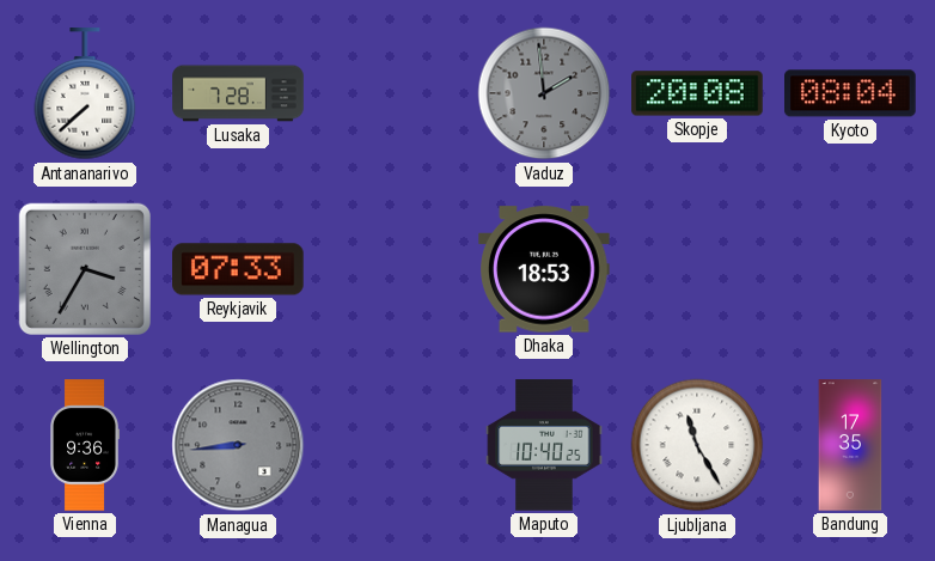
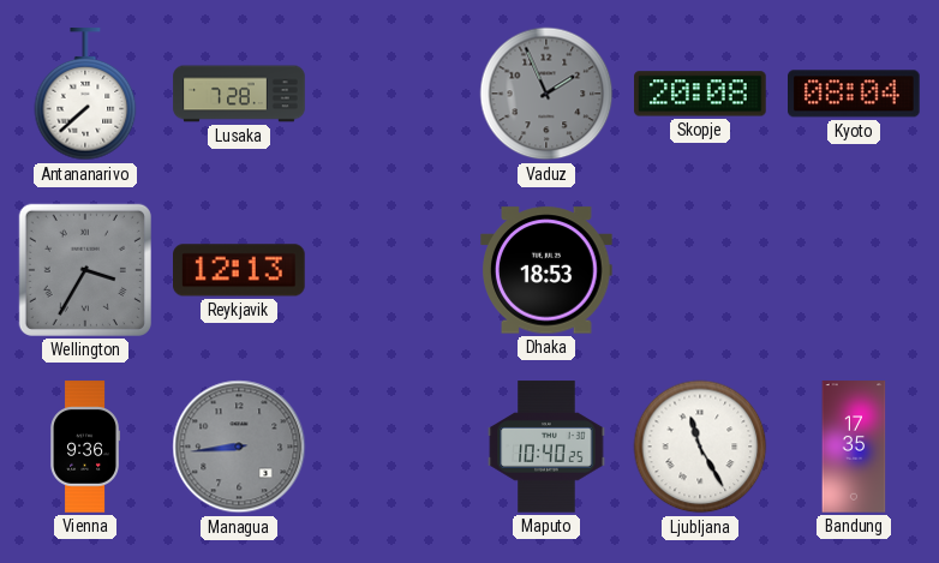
Vaduz: 1:59 -> 1:56
Reykjavik: 07:33 -> 12:13
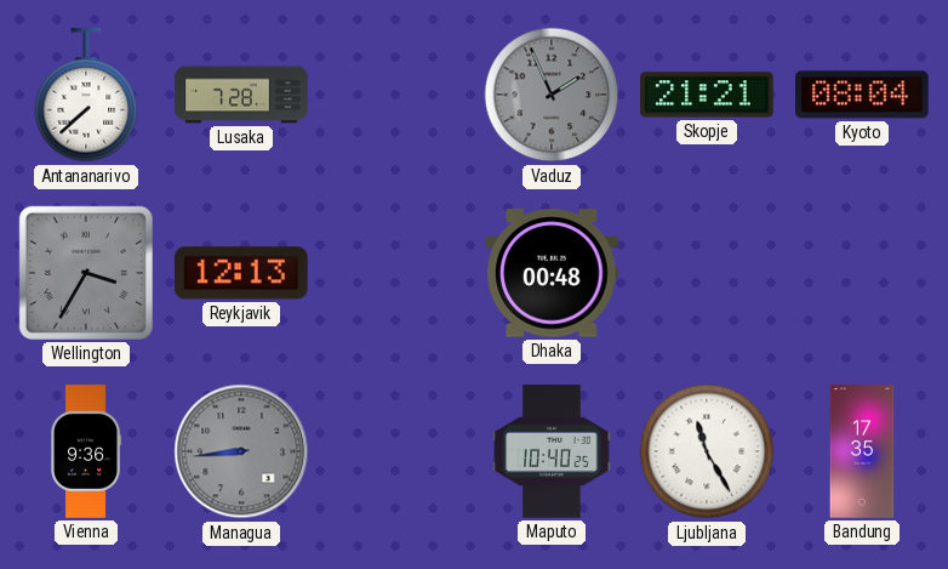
Skopje: 20:08 -> 21:21
Dhaka: 18:53 -> 00:48
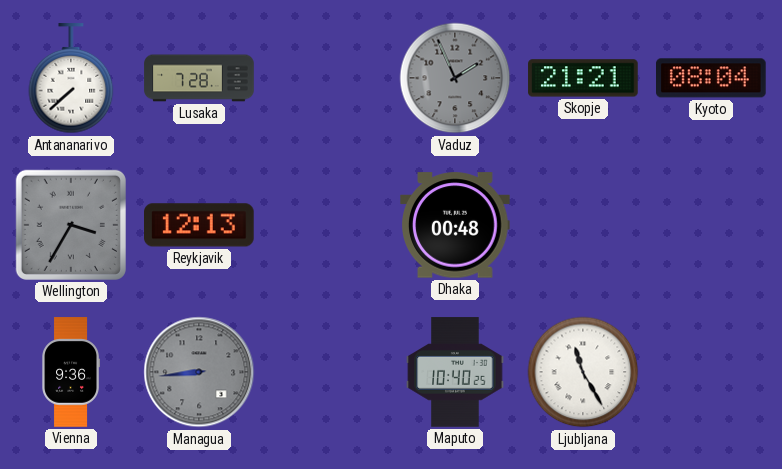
Bandung: 17:35 -> none
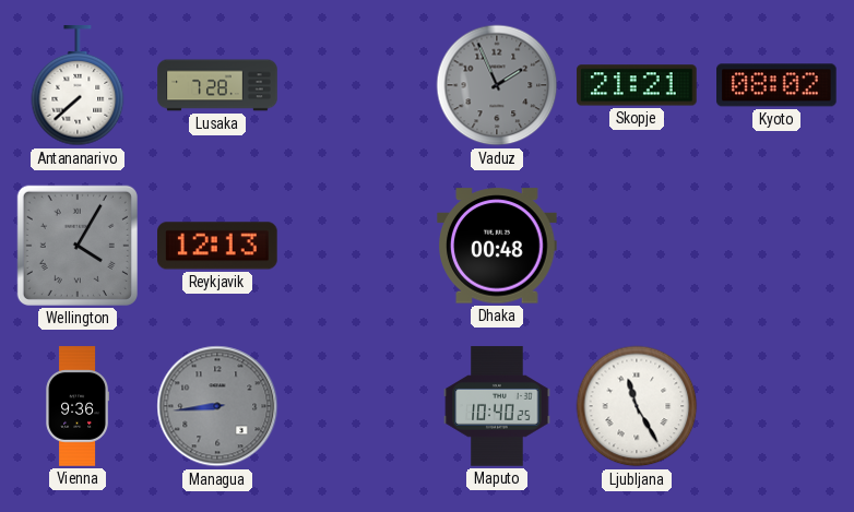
Kyoto: 08:04 -> 08:02
Wellington: 3:35 -> 4:05
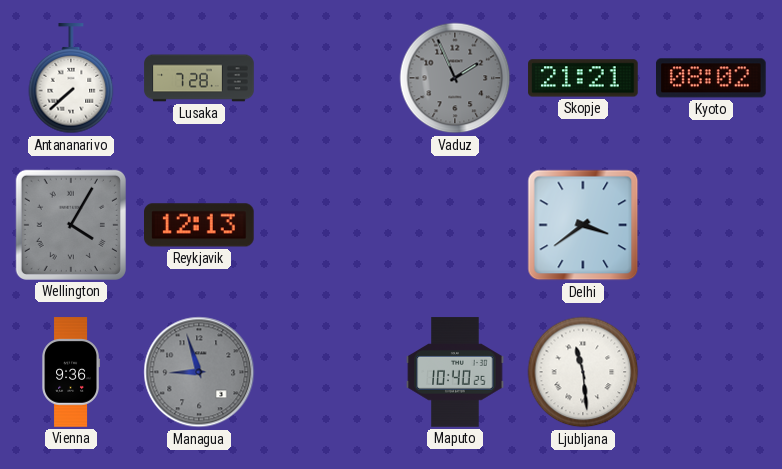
Dhaka: 00:48 -> none
Delhi: none -> 3:39
Managua: 8:44 -> 8:57
Ljubljana: 11:25 -> 11:29
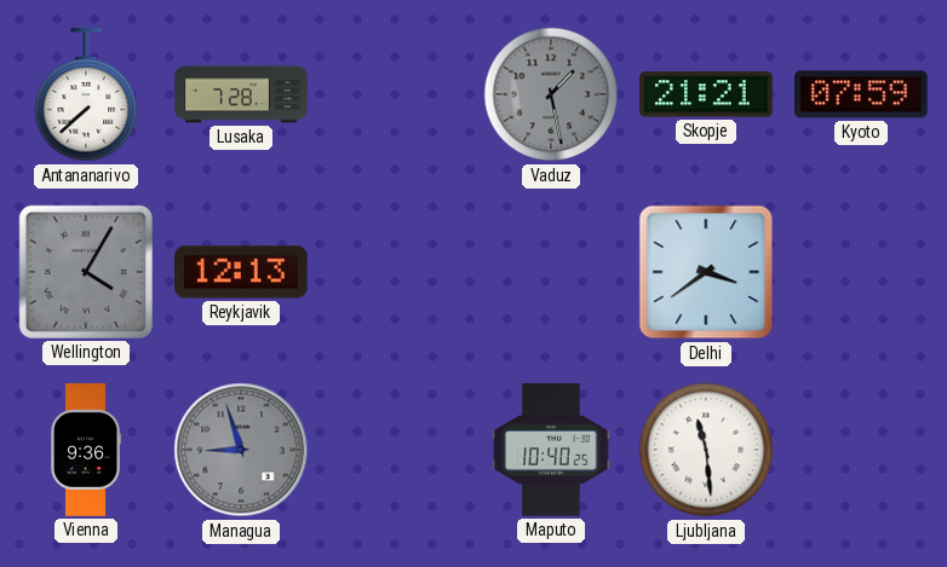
Vaduz: 1:56 -> 1:28
Kyoto: 08:02 -> 07:59
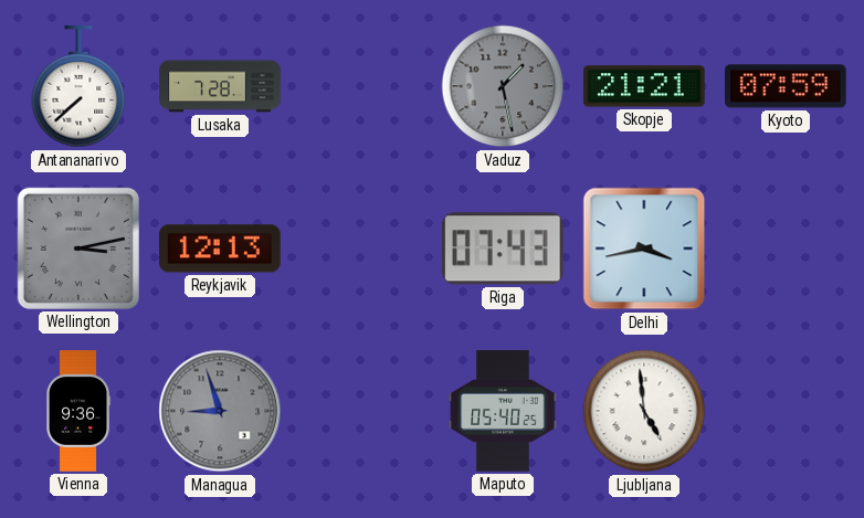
Wellington: 4:05 -> 3:13
Riga: none -> 07:43
Delhi: 3:39 -> 3:43
Maputo: 10:40 -> 05:40
Ljubljana: 11:29 -> 4:59
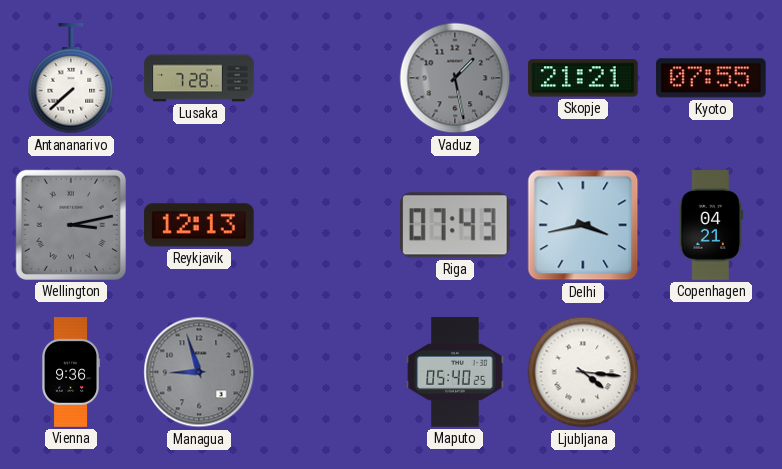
Kyoto: 07:59 -> 07:55
Copenhagen: none -> 04:21
Ljubljana: 4:59 -> 4:16
